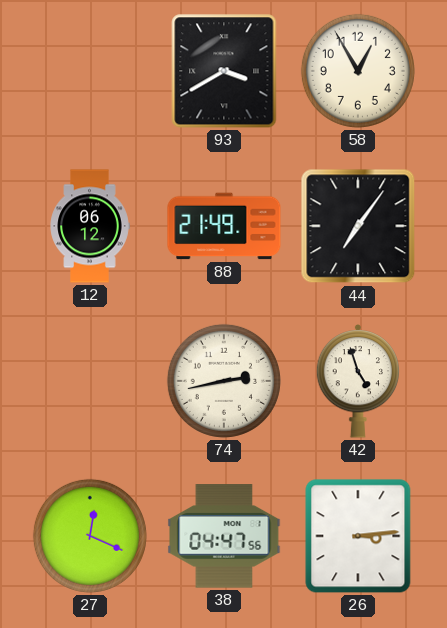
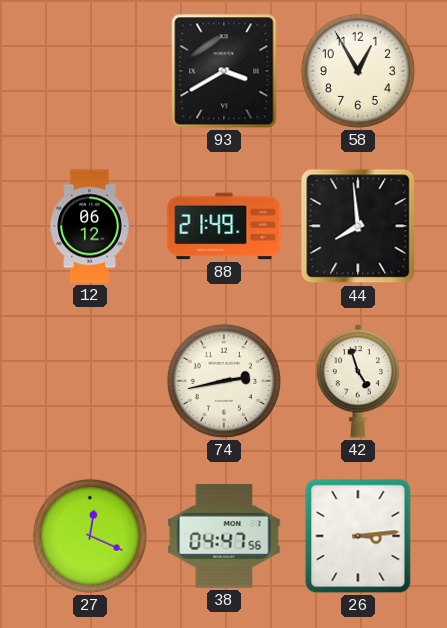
44: 7:06 -> 7:59
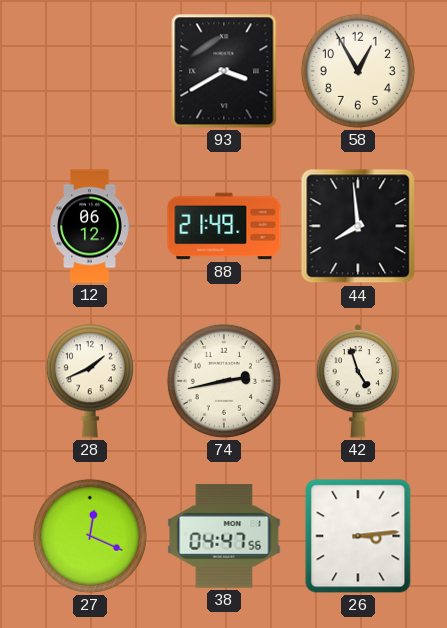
28: none -> 1:41
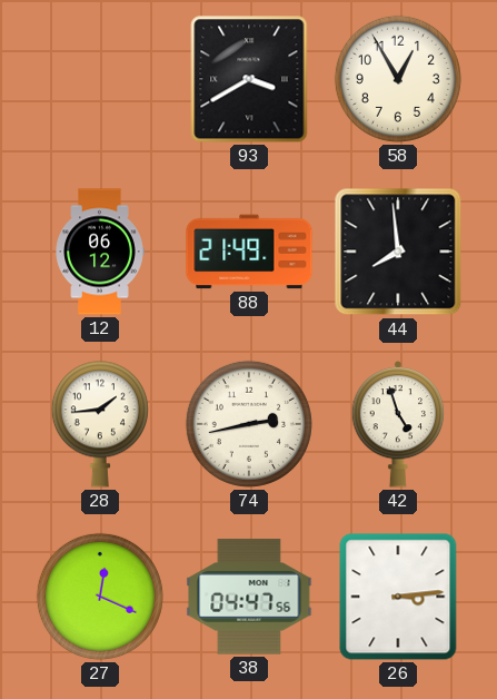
28: 1:41 -> 1:44
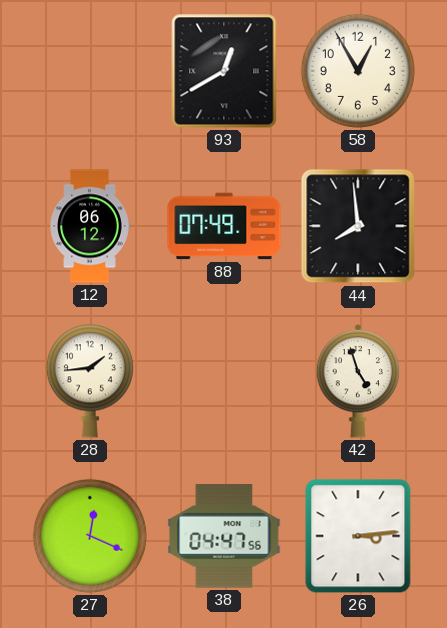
93: 3:40 -> 12:40
88: 21:49 -> 07:49
74: 2:43 -> none
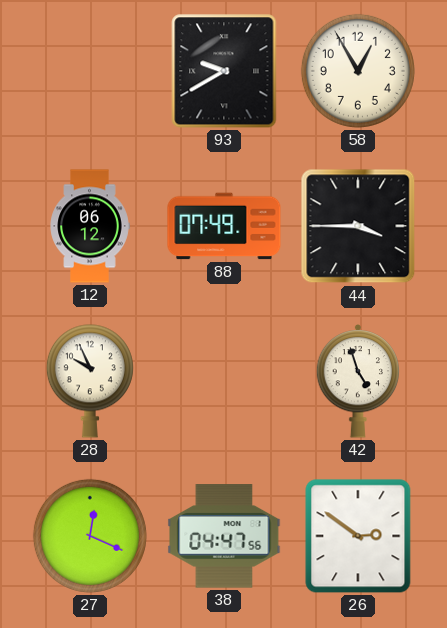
93: 12:40 -> 9:40
44: 7:59 -> 3:45
28: 1:44 -> 9:56
26: 3:14 -> 2:51
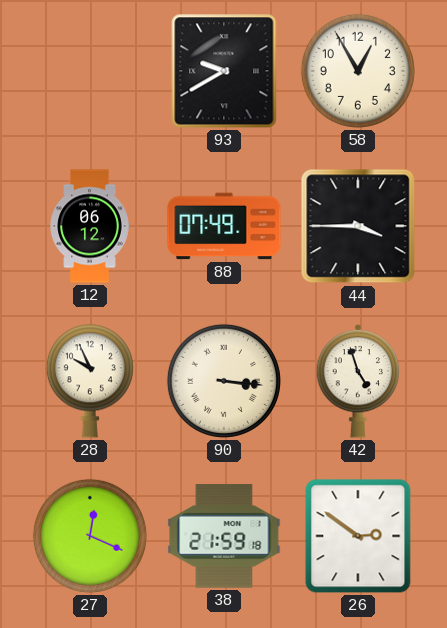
90: none -> 3:16
38: 04:47 -> 21:59
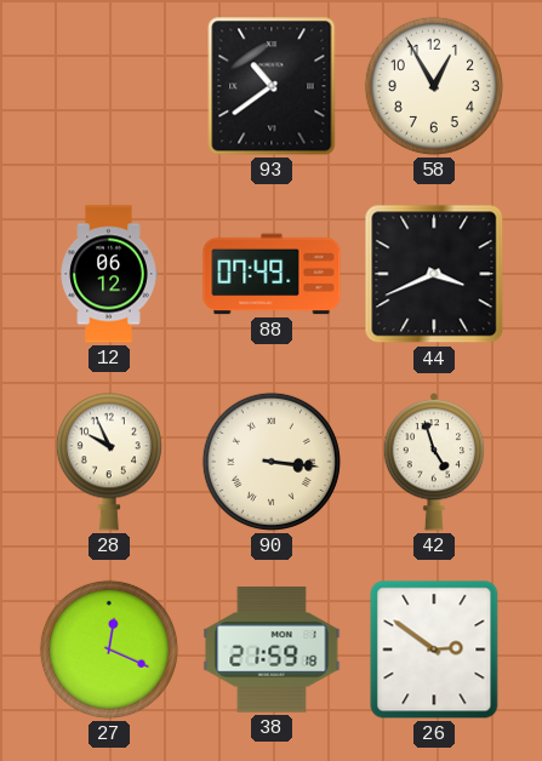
93: 9:40 -> 10:39
44: 3:45 -> 3:41
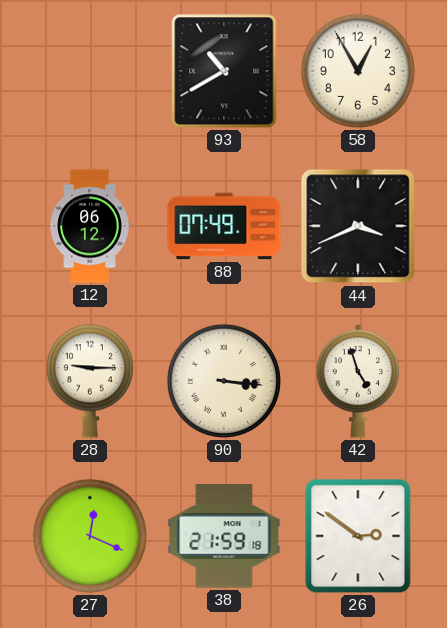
93: 10:39 -> 10:40
28: 9:56 -> 9:15
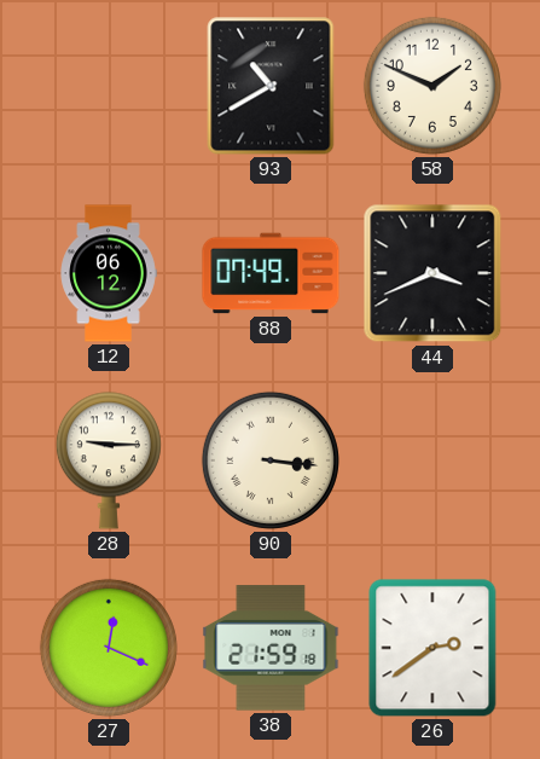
58: 12:55 -> 1:49
42: 4:57 -> none
26: 2:51 -> 2:39
